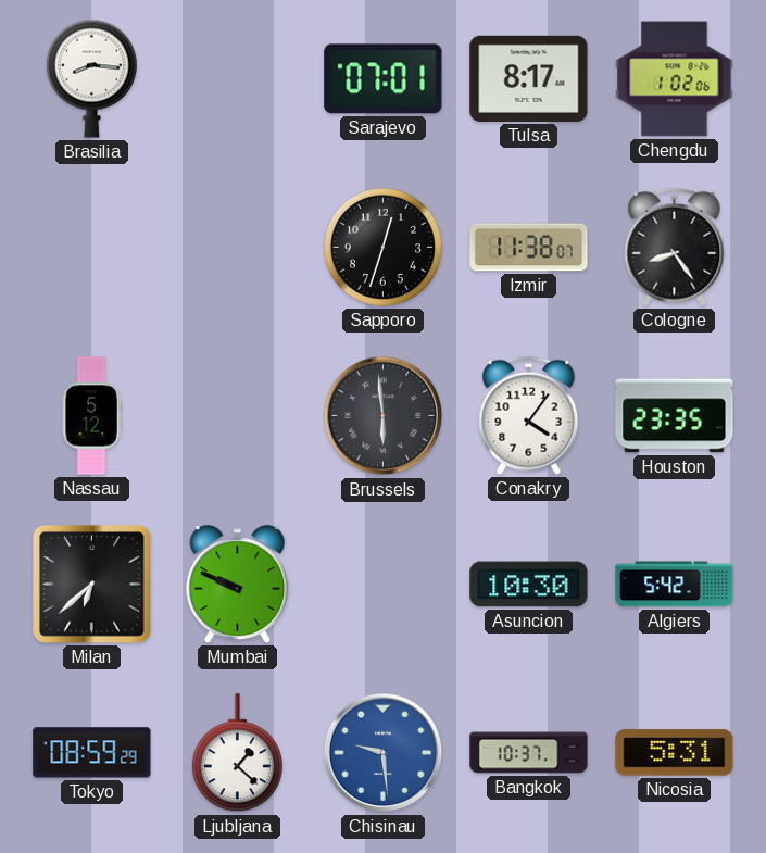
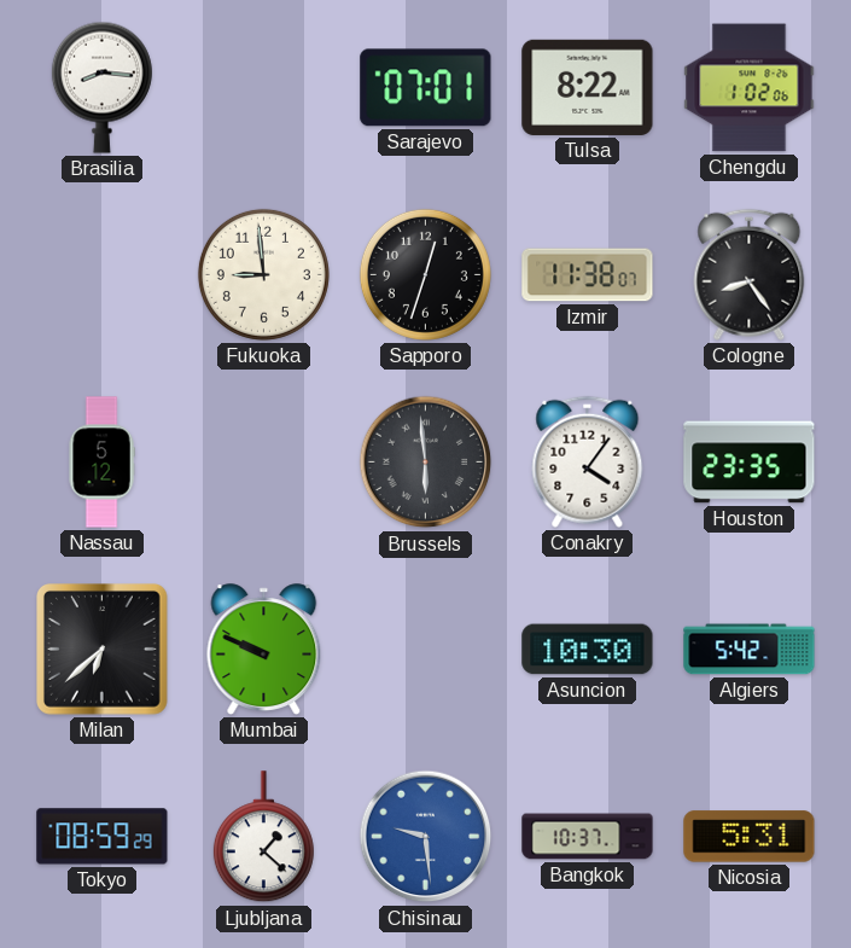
Tulsa: 8:17 -> 8:22
Fukuoka: none -> 8:59
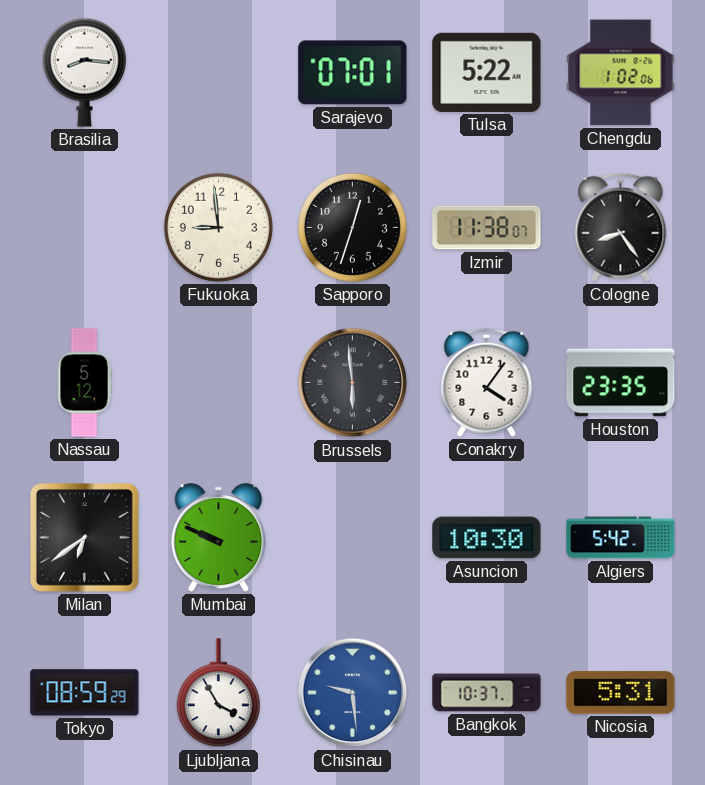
Tulsa: 8:22 -> 5:22
Milan: 6:38 -> 6:39
Ljubljana: 1:22 -> 3:55
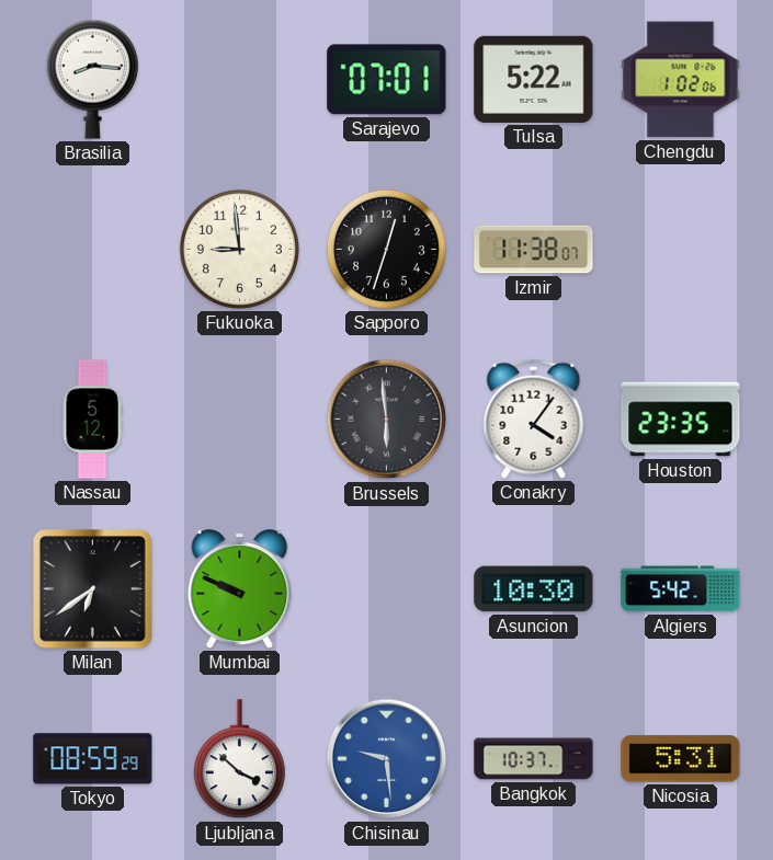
Cologne: 8:24 -> none
Ljubljana: 3:55 -> 3:52
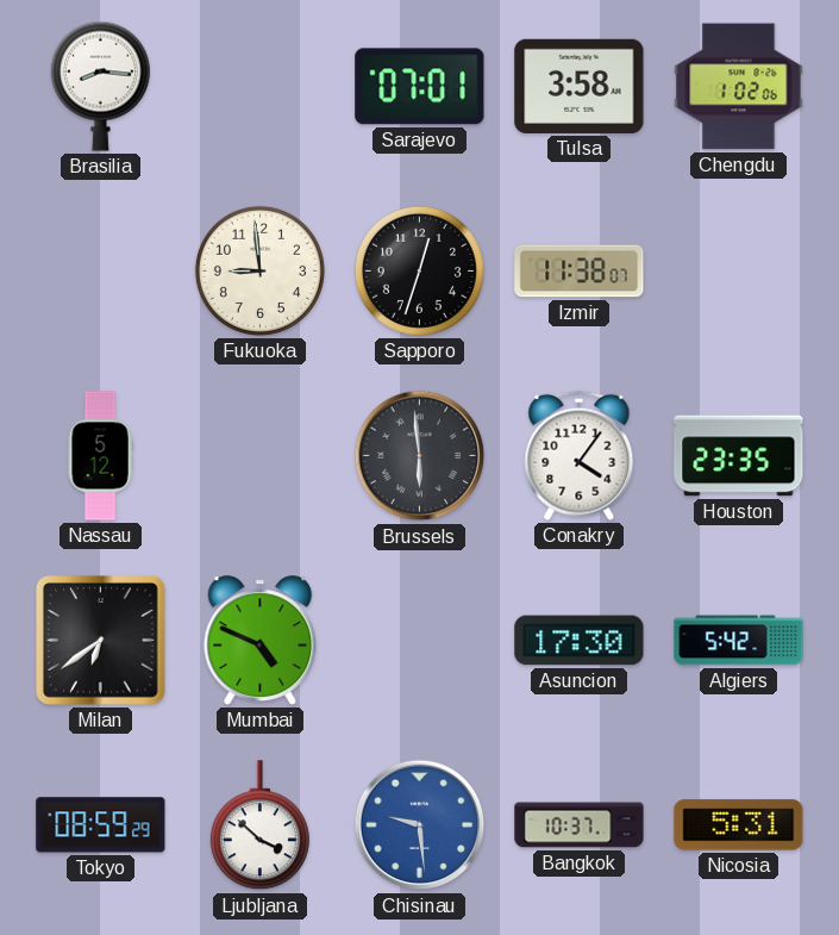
Tulsa: 5:22 -> 3:58
Mumbai: 9:49 -> 4:49
Asuncion: 10:30 -> 17:30
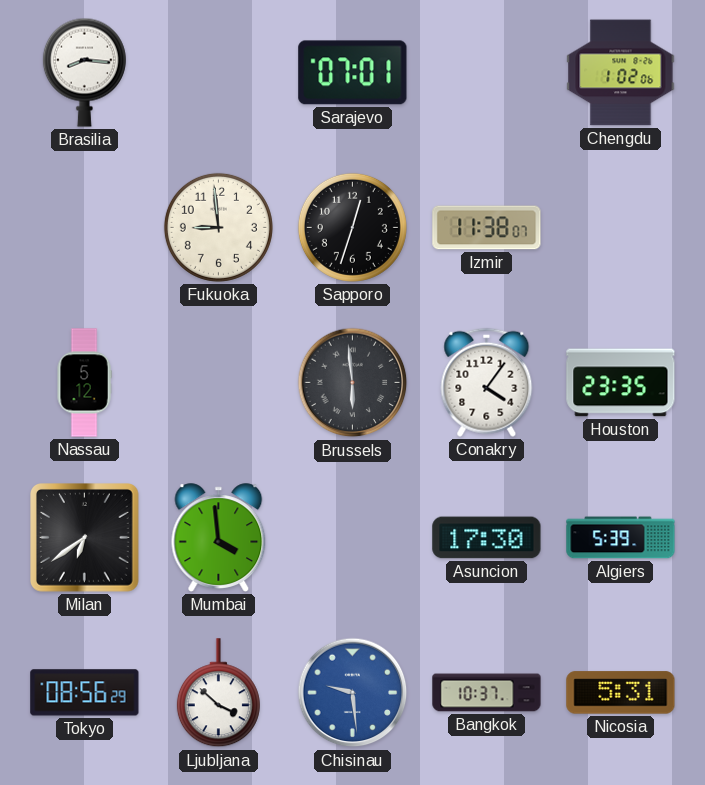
Tulsa: 3:58 -> none
Mumbai: 4:49 -> 3:59
Algiers: 5:42 -> 5:39
Tokyo: 08:59 -> 08:56
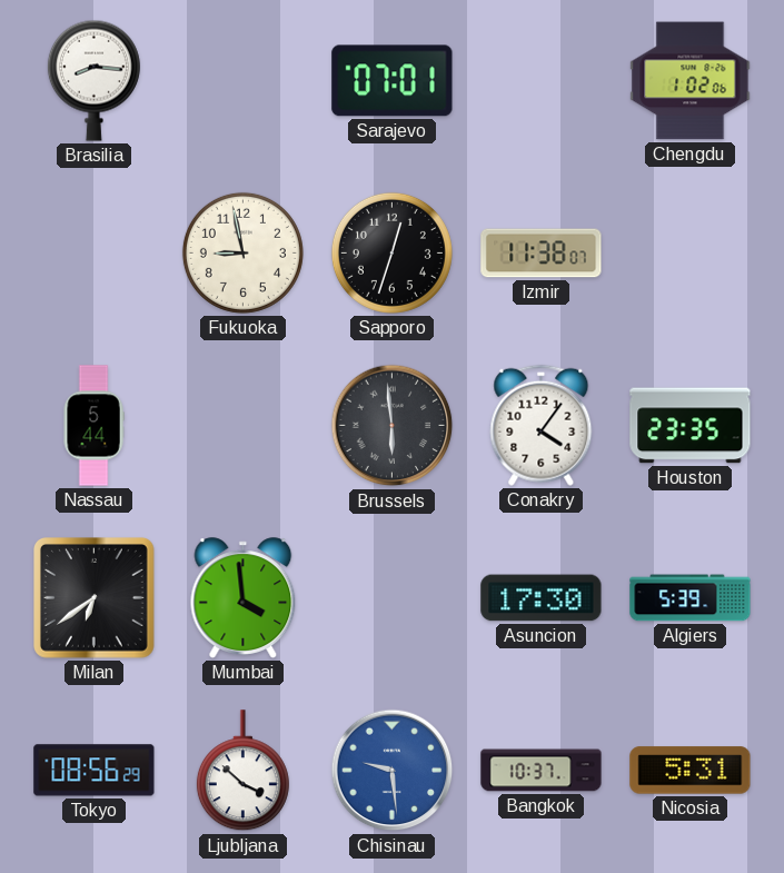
Fukuoka: 8:59 -> 8:58
Nassau: 5:12 -> 5:44
